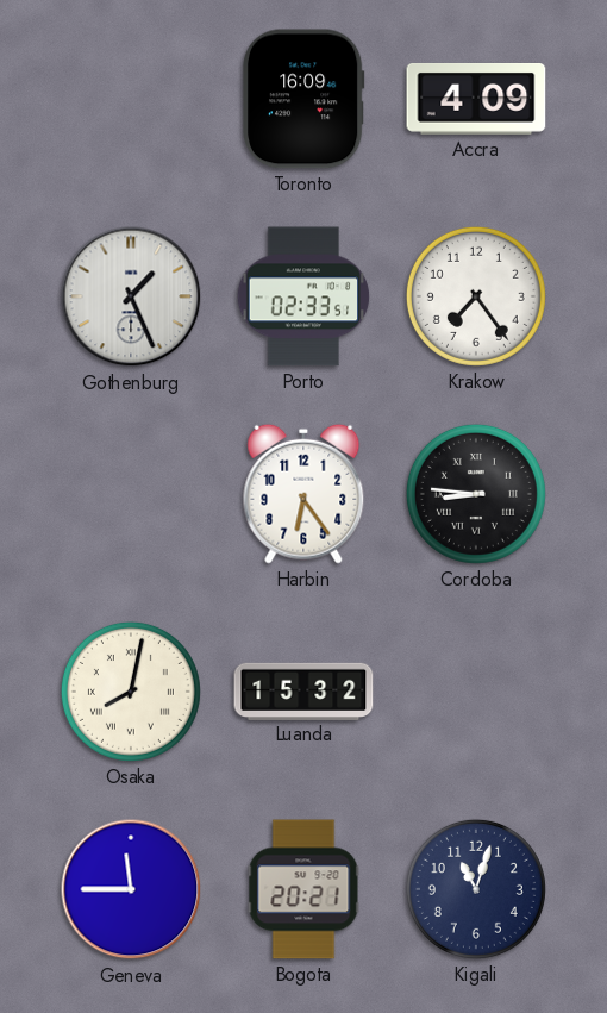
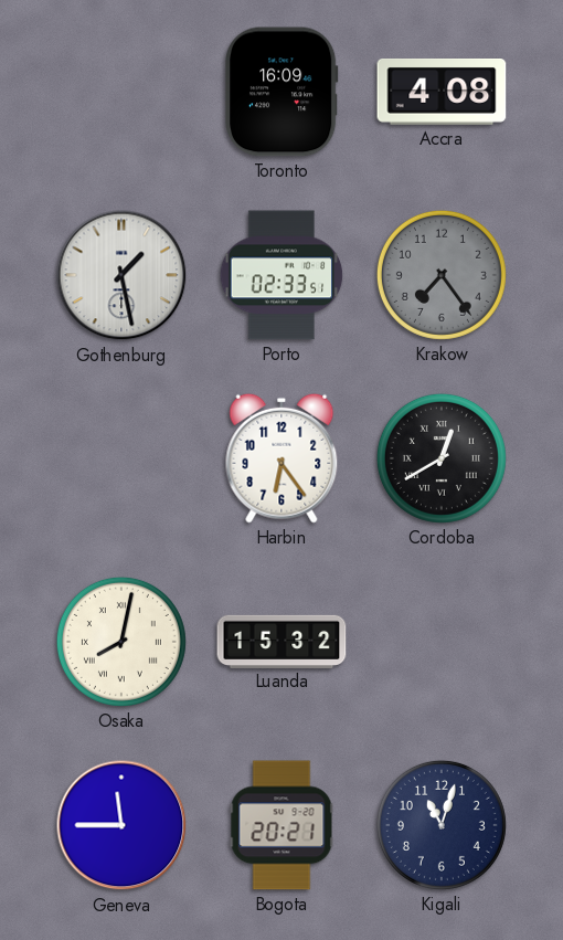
Accra: 4:09 -> 4:08
Gothenburg: 1:26 -> 1:28
Krakow dial: white -> grey
Cordoba: 8:46 -> 12:40
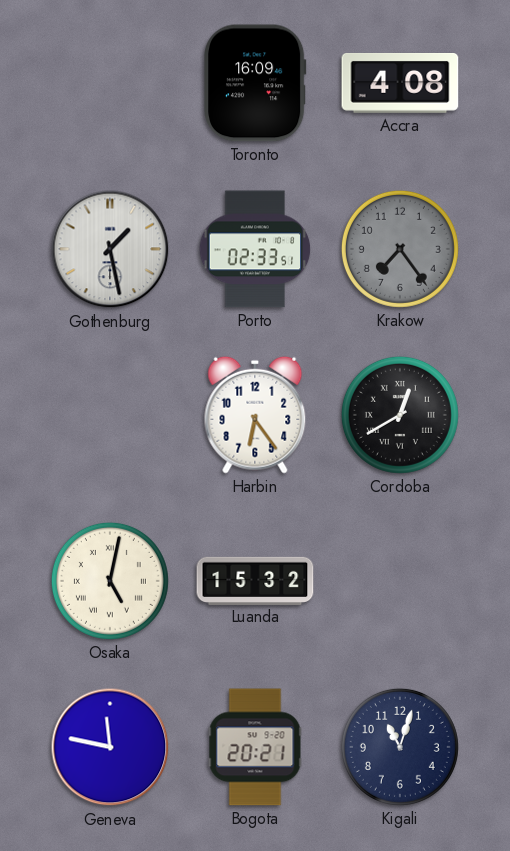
Osaka: 8:02 -> 5:02
Geneva: 11:45 -> 11:47
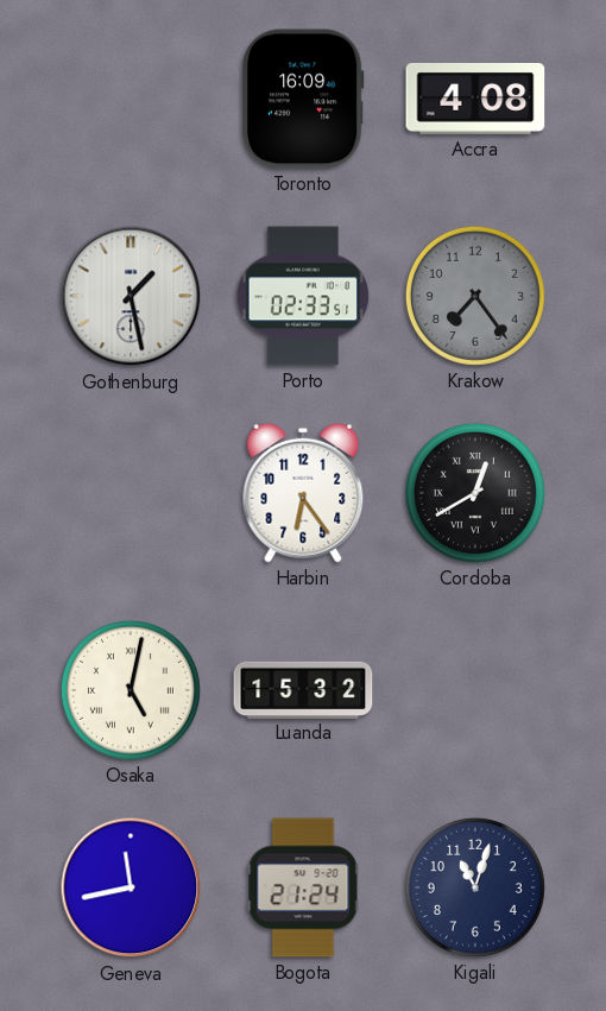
Geneva: 11:47 -> 11:43
Bogota: 20:21 -> 21:24
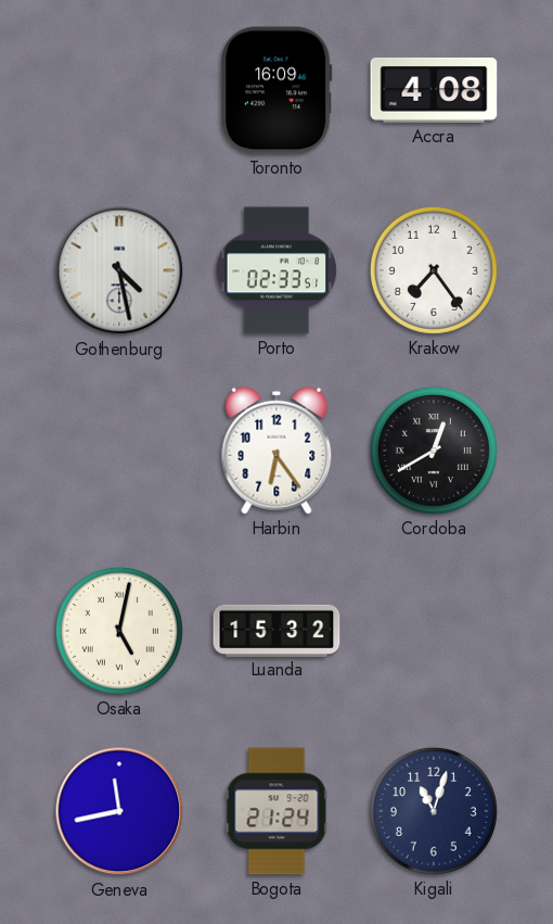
Gothenburg: 1:28 -> 4:28
Krakow dial: grey -> white
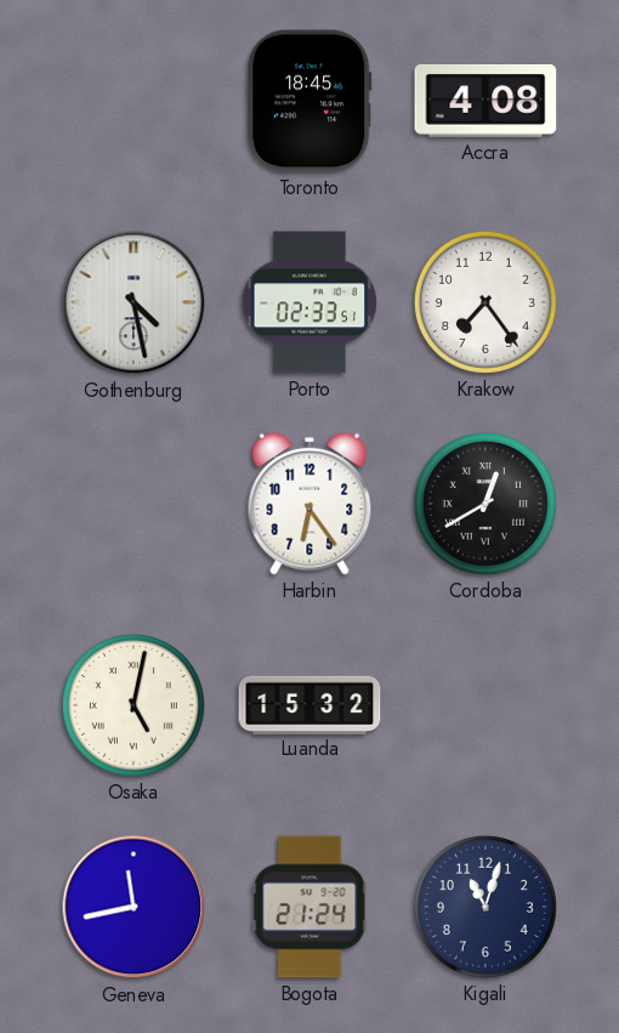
Toronto: 16:09 -> 18:45
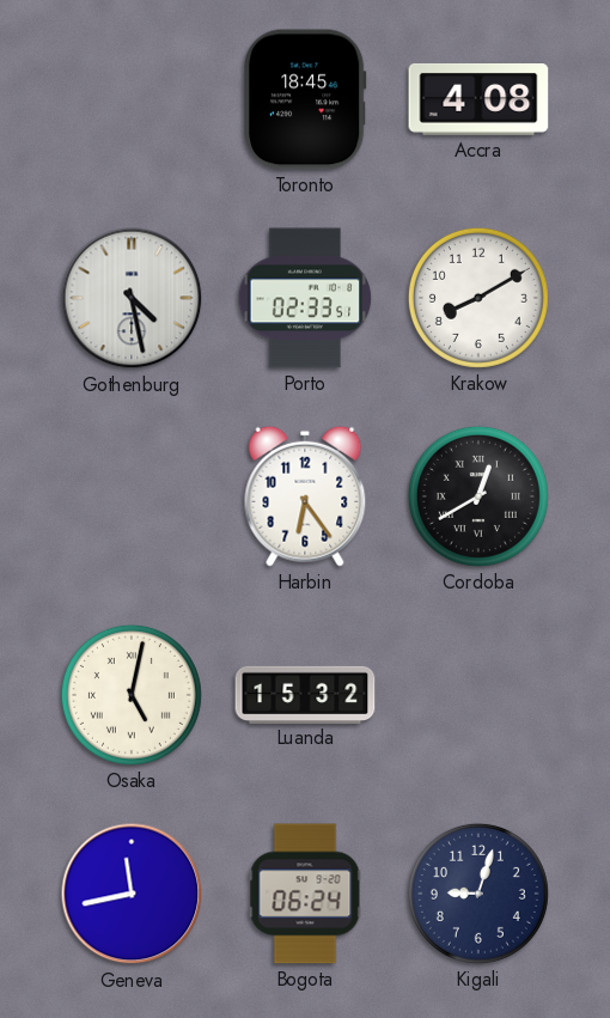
Krakow: 7:24 -> 8:10
Bogota: 21:24 -> 06:24
Kigali: 11:03 -> 9:03
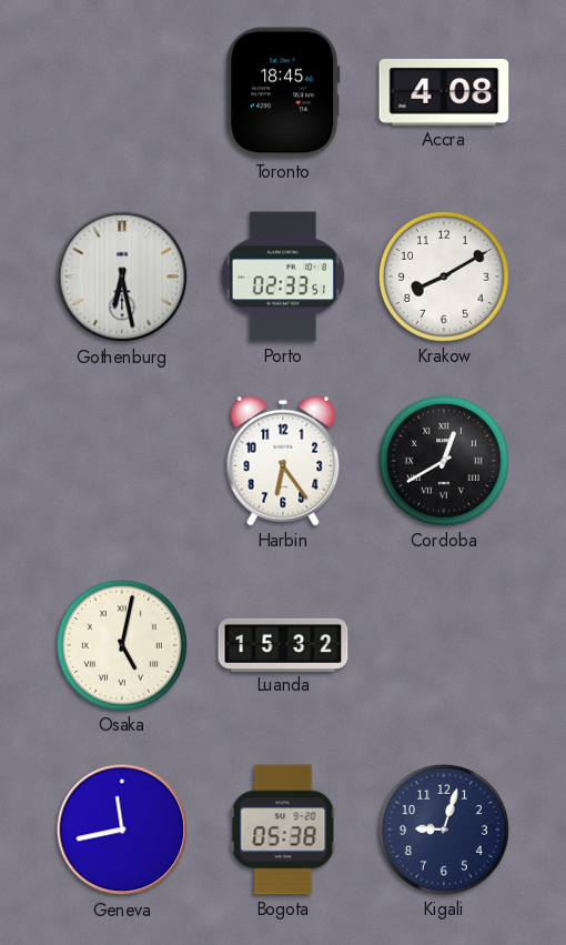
Gothenburg: 4:28 -> 6:28
Bogota: 06:24 -> 05:38
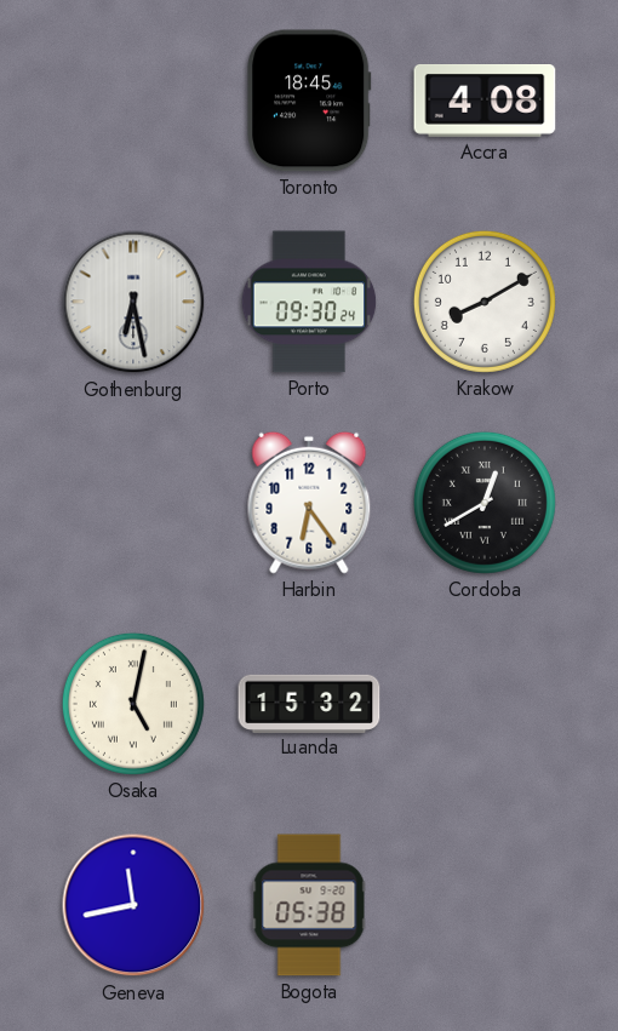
Porto: 02:33 -> 09:30
Kigali: 9:03 -> none
